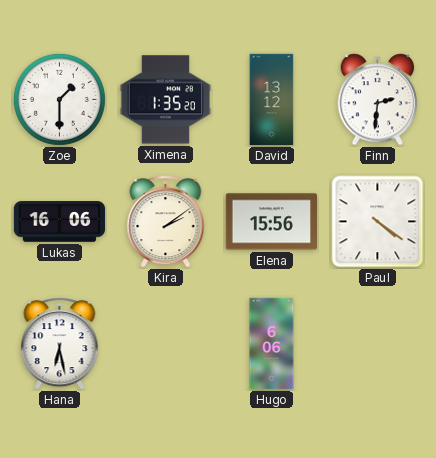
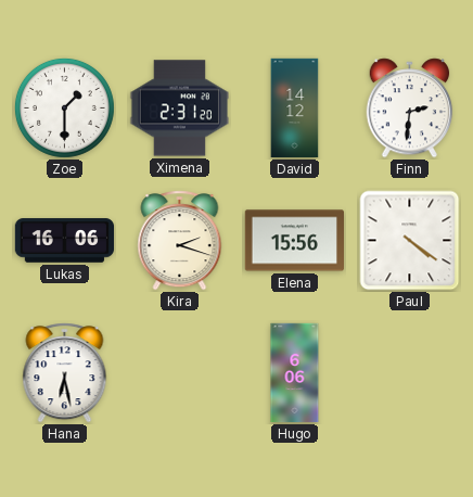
Ximena: 1:35 -> 2:31
David: 13:12 -> 14:12
Kira: 2:09 -> 2:18
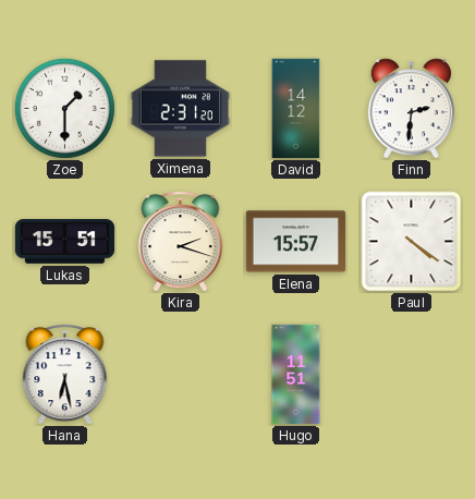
Lukas: 16:06 -> 15:51
Elena: 15:56 -> 15:57
Hugo: 6:06 -> 11:51
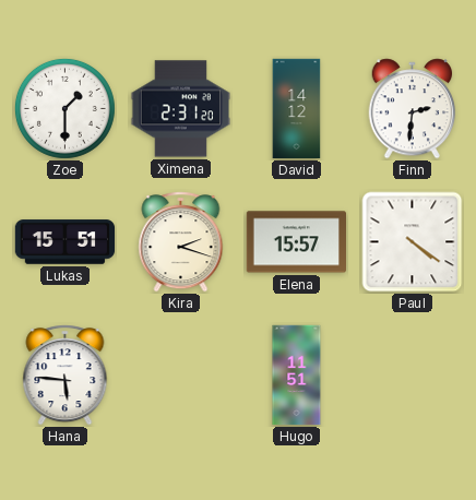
Hana: 6:28 -> 5:46
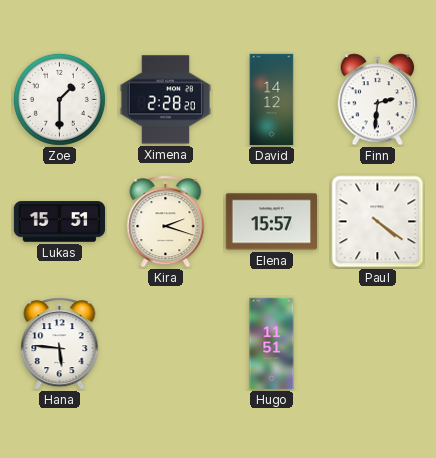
Ximena: 2:31 -> 2:28
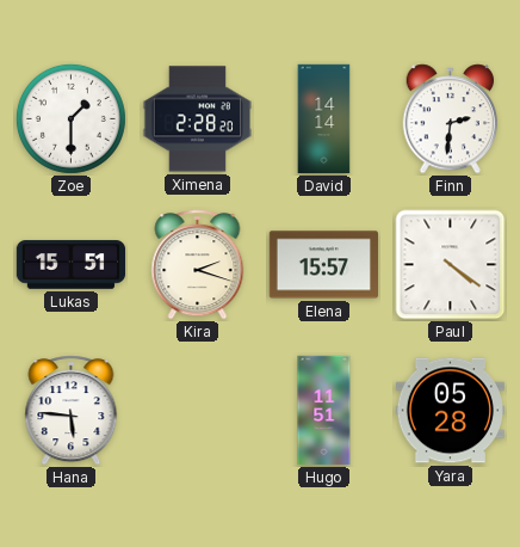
David: 14:12 -> 14:14
Yara: none -> 05:28
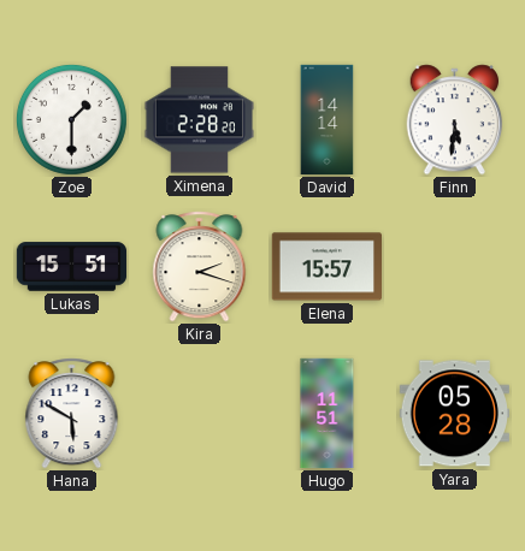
Finn: 2:31 -> 5:31
Paul: 4:21 -> none
Hana: 5:46 -> 5:50
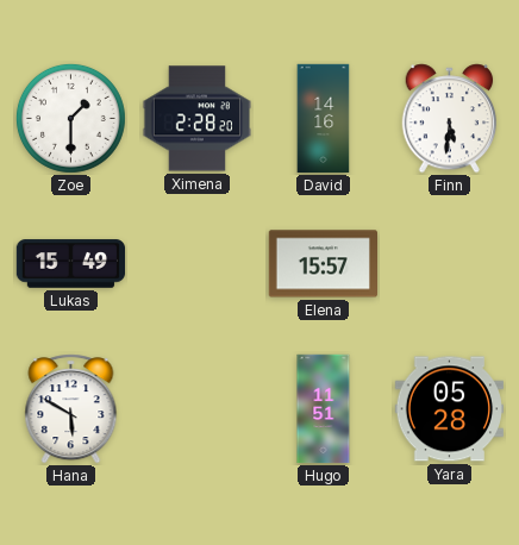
David: 14:14 -> 14:16
Lukas: 15:51 -> 15:49
Kira: 2:18 -> none
